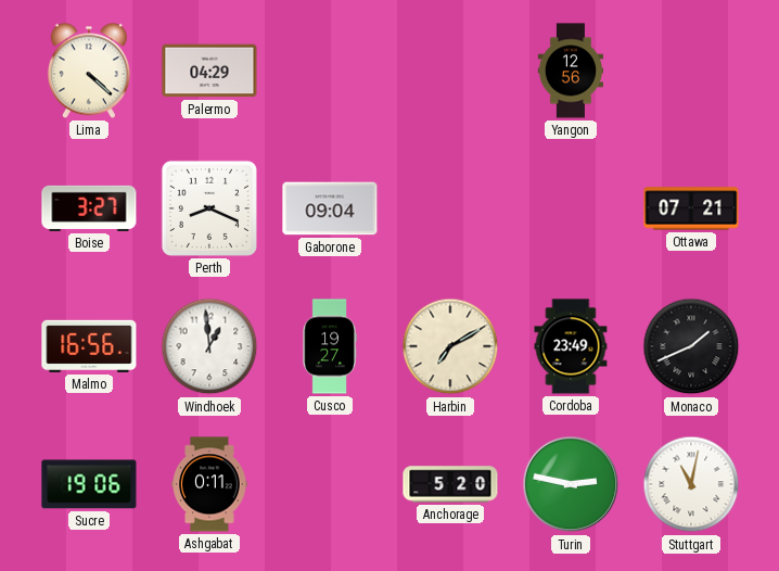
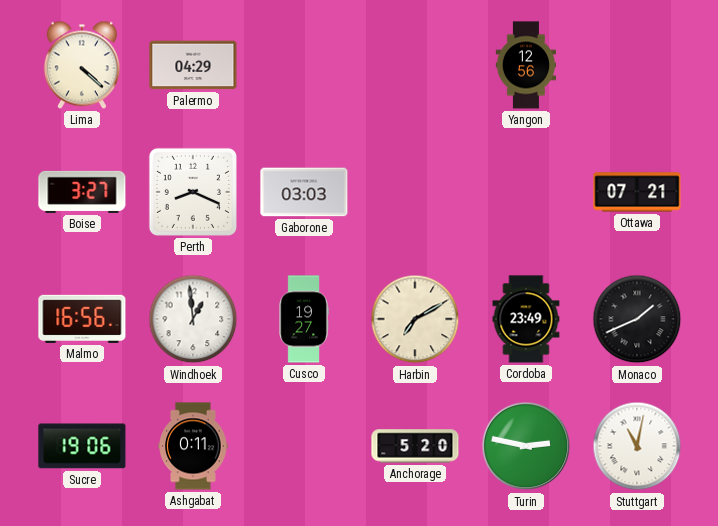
Gaborone: 09:04 -> 03:03
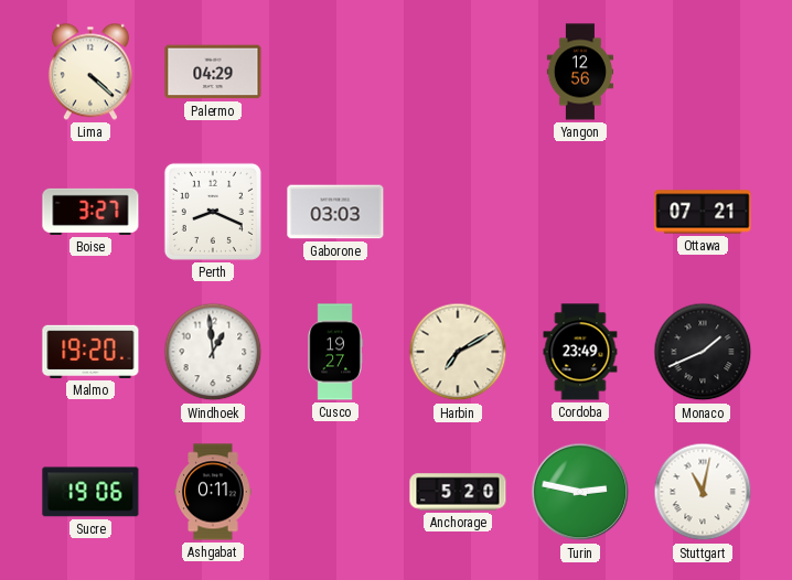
Malmo: 16:56 -> 19:20
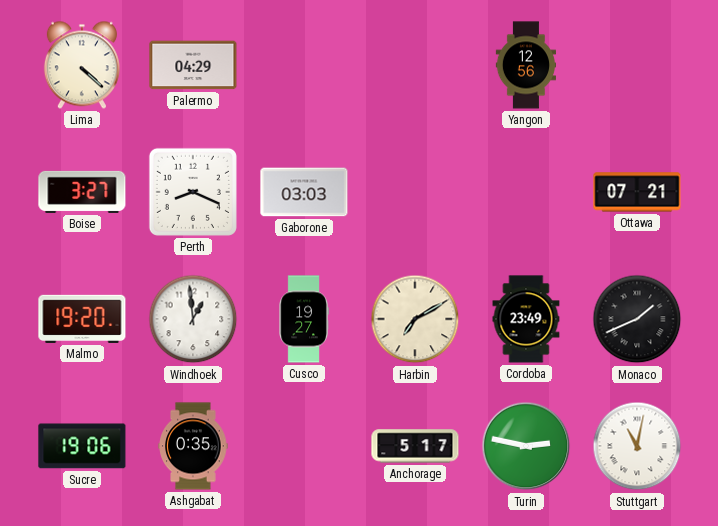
Ashgabat: 0:11 -> 0:35
Anchorage: 5:20 -> 5:17
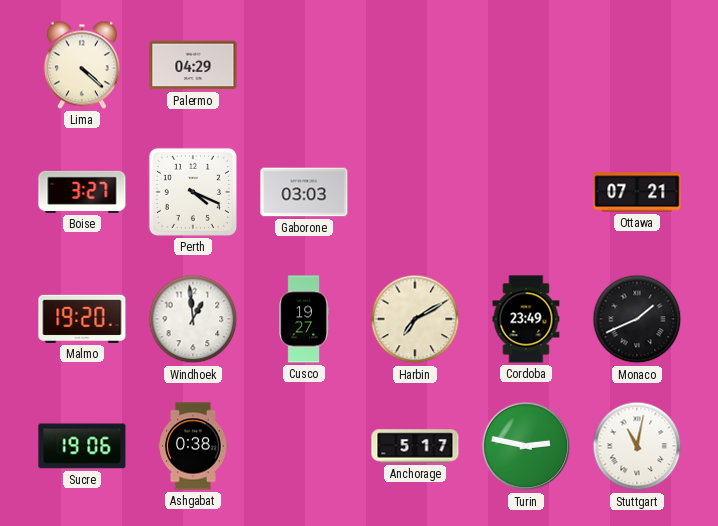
Yangon: 12:56 -> none
Perth: 8:19 -> 4:19
Ashgabat: 0:35 -> 0:38
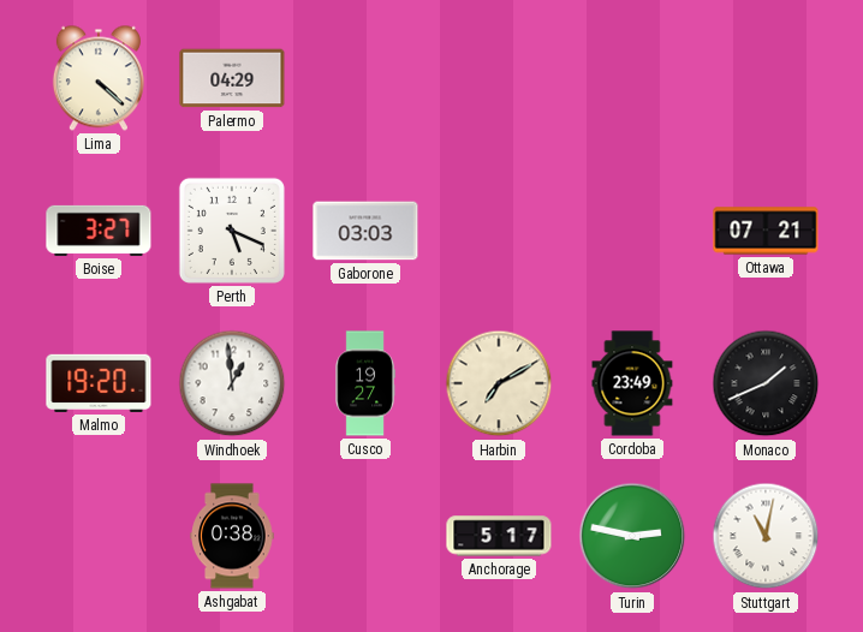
Perth: 4:19 -> 5:19
Sucre: 19:06 -> none
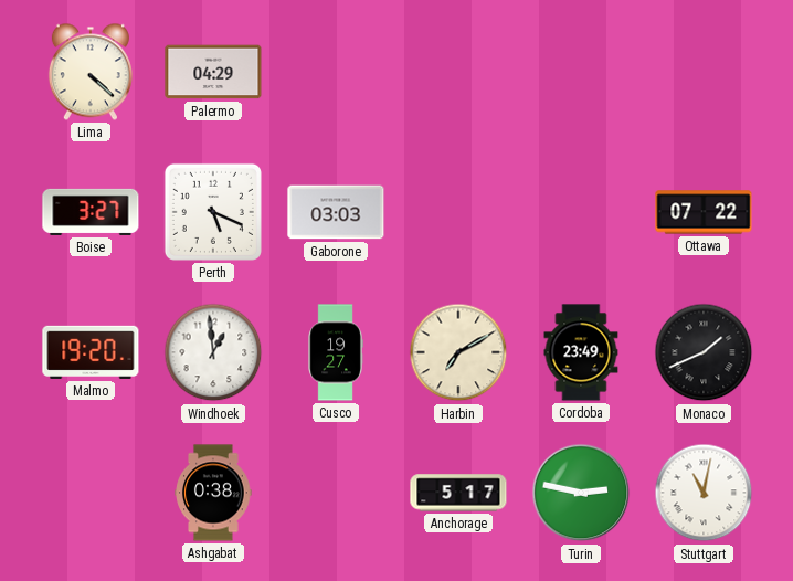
Ottawa: 07:21 -> 07:22
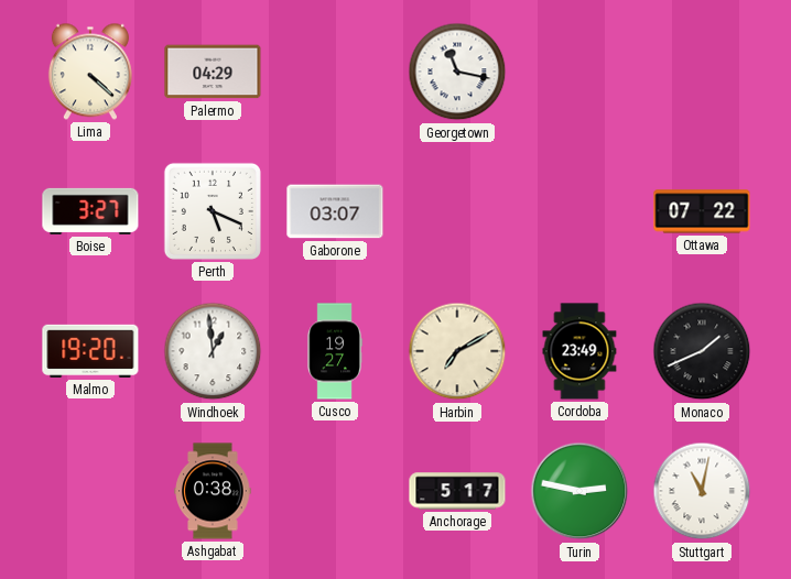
Georgetown: none -> 11:17
Gaborone: 03:03 -> 03:07
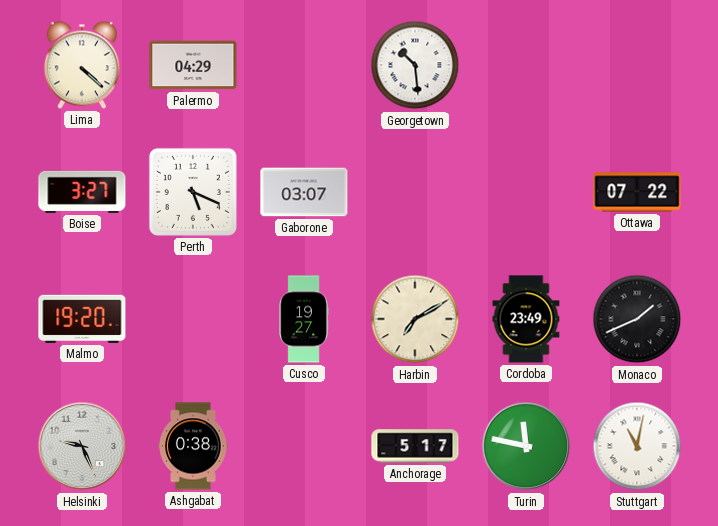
Georgetown: 11:17 -> 10:29
Windhoek: 12:59 -> none
Helsinki: none -> 9:26
Turin: 2:47 -> 11:47
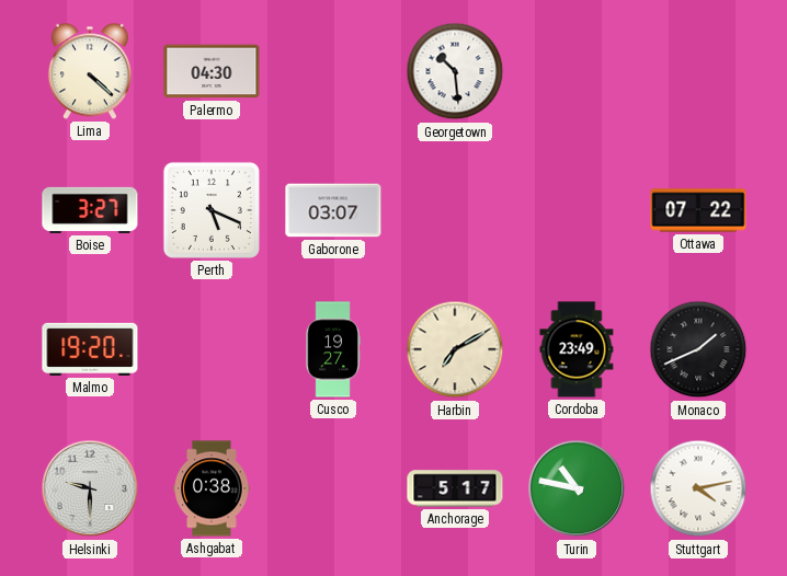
Palermo: 04:29 -> 04:30
Helsinki: 9:26 -> 9:30
Turin: 11:47 -> 10:47
Stuttgart: 11:02 -> 4:13
